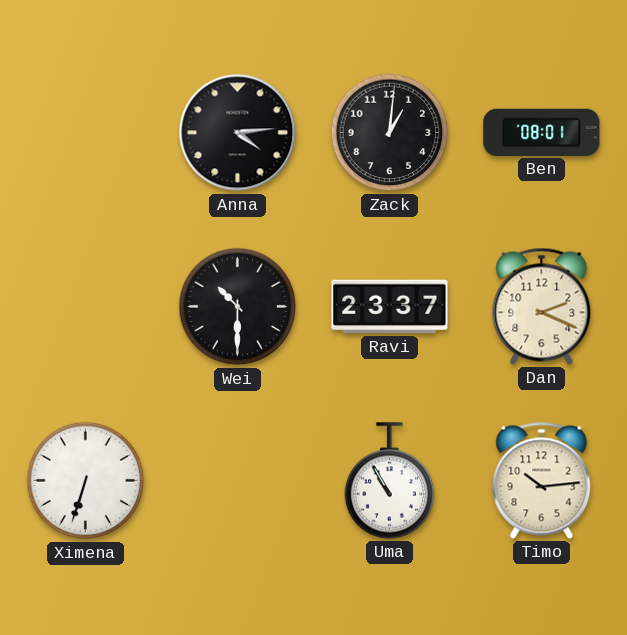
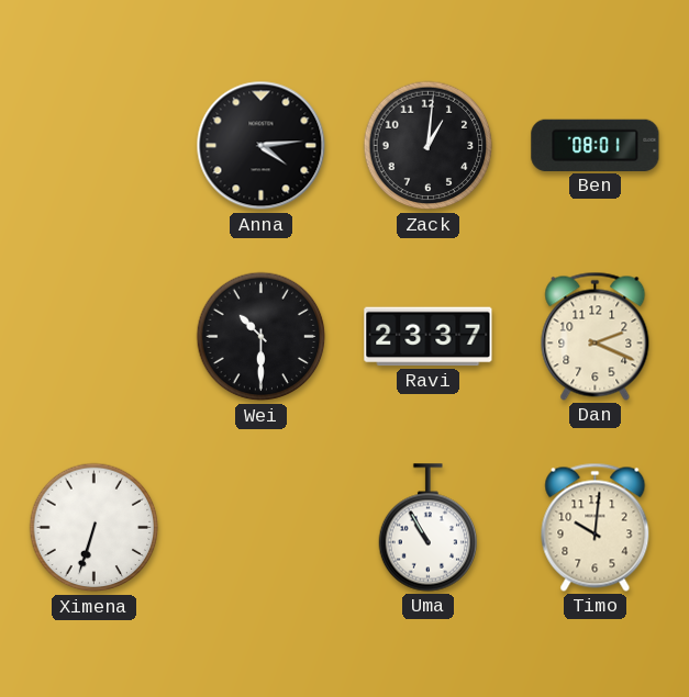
Timo: 10:14 -> 10:01
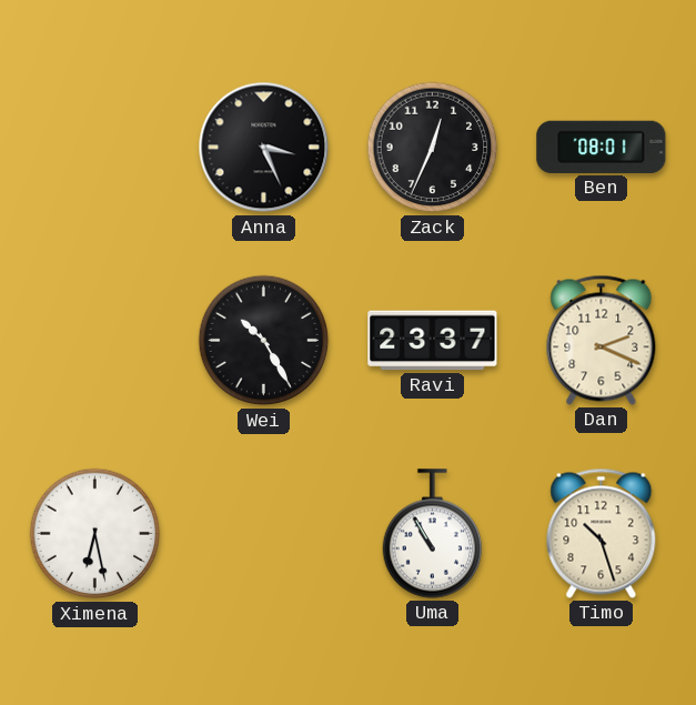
Anna: 4:14 -> 3:26
Zack: 1:01 -> 12:34
Wei: 10:30 -> 10:25
Ximena: 6:33 -> 6:28
Timo: 10:01 -> 10:27
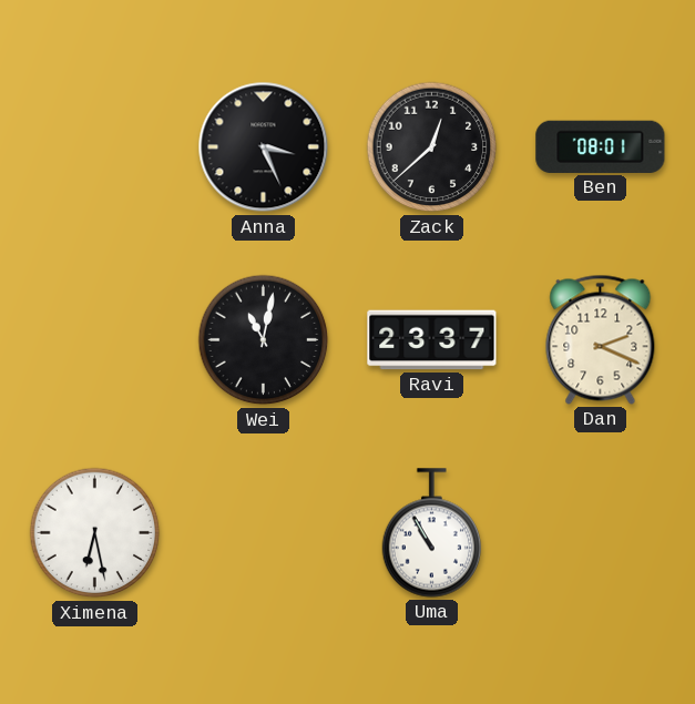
Zack: 12:34 -> 12:38
Wei: 10:25 -> 11:02
Timo: 10:27 -> none
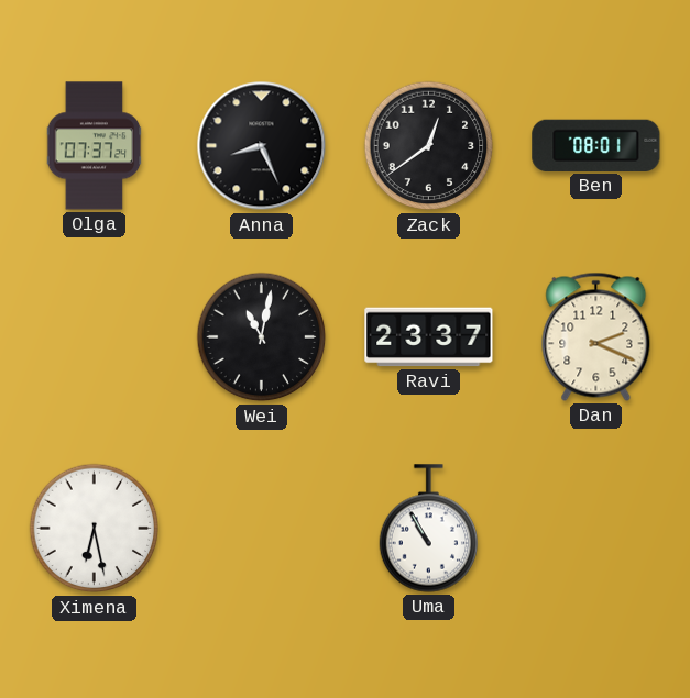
Olga: none -> 07:37
Anna: 3:26 -> 8:26
Zack: 12:38 -> 12:39
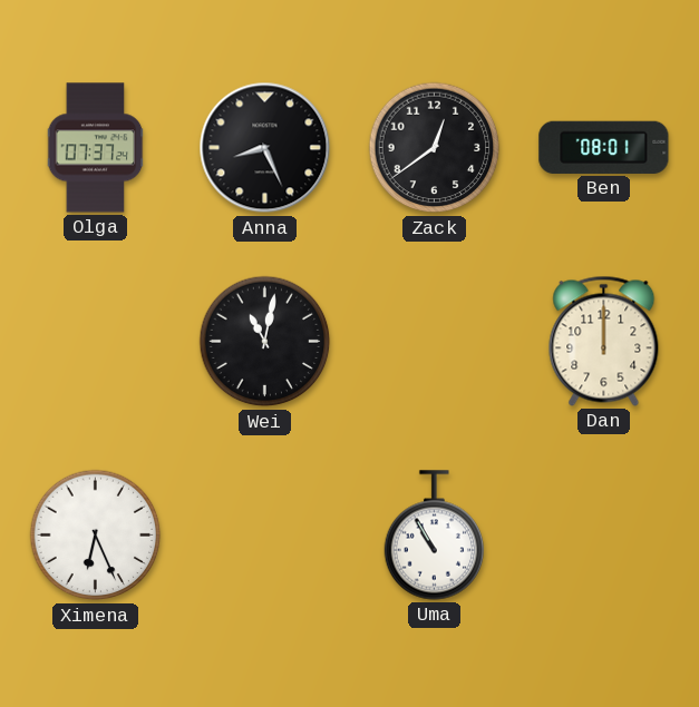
Ravi: 23:37 -> none
Dan: 2:19 -> 12:00
Ximena: 6:28 -> 6:26
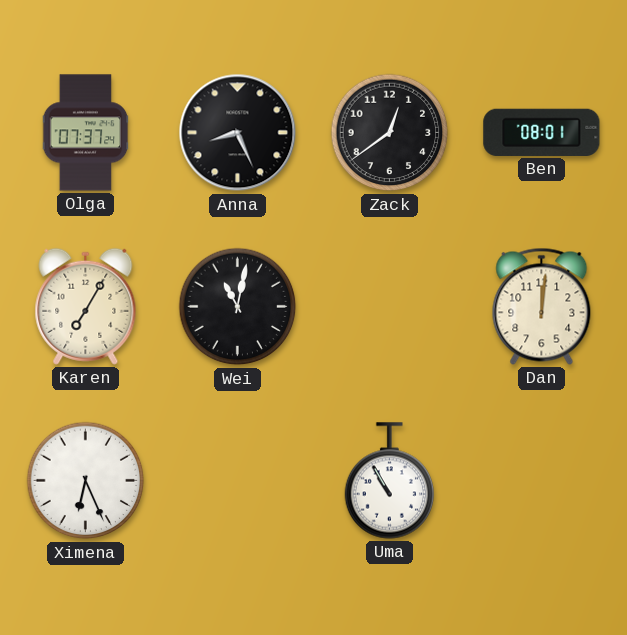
Karen: none -> 7:05
Dan: 12:00 -> 12:01
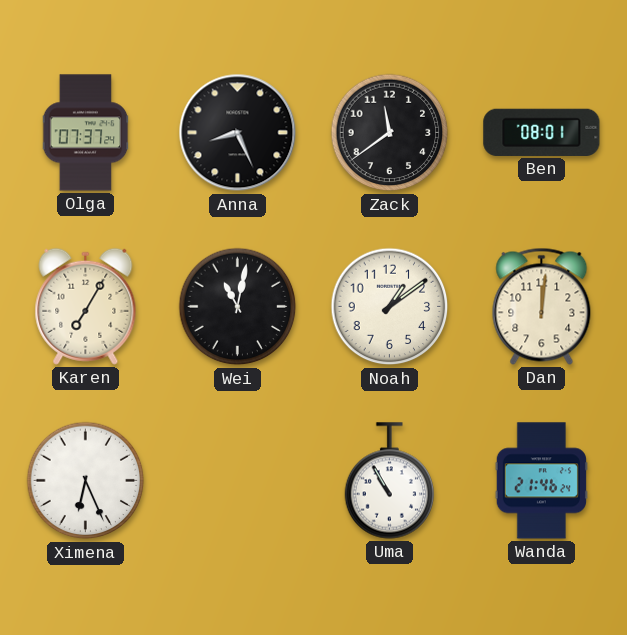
Zack: 12:39 -> 11:39
Noah: none -> 1:09
Wanda: none -> 21:46
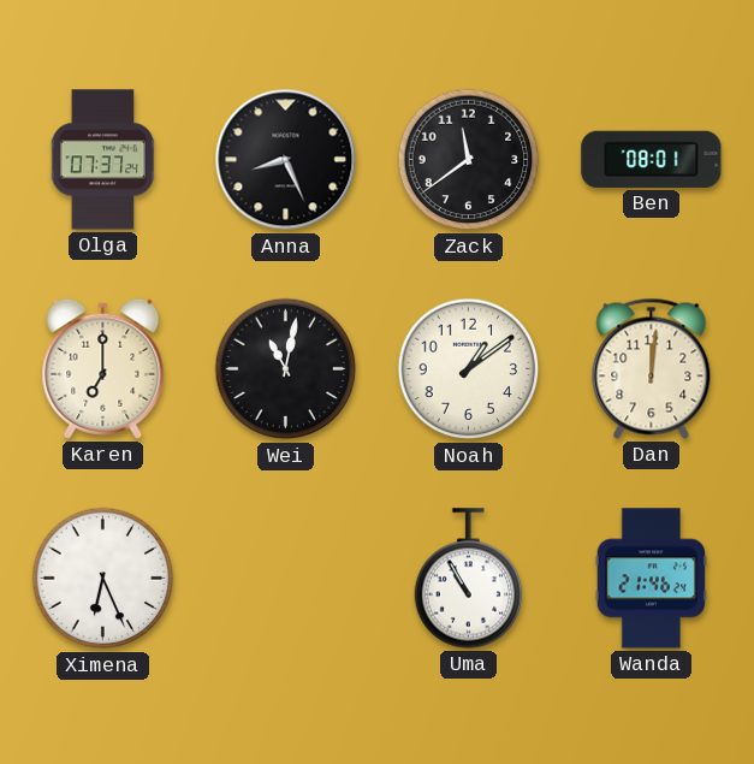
Karen: 7:05 -> 7:00
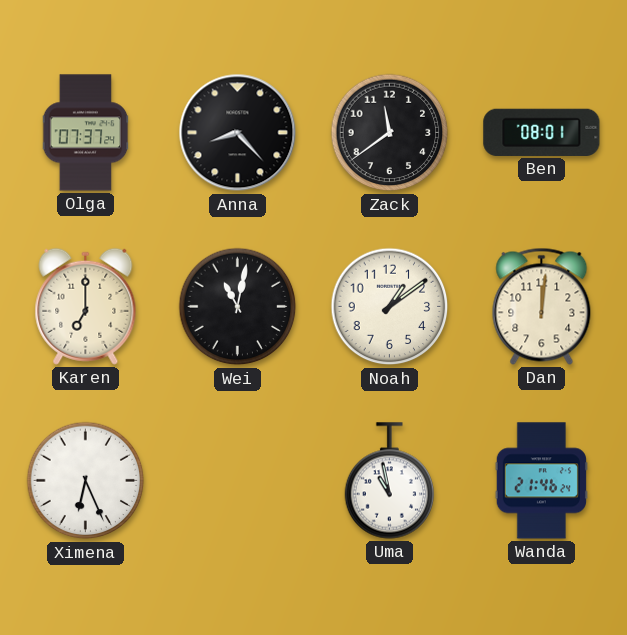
Anna: 8:26 -> 8:23
Uma: 10:55 -> 10:58
